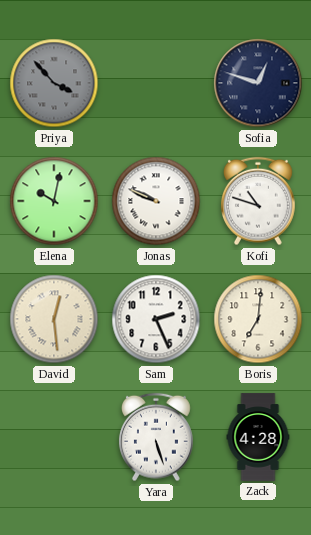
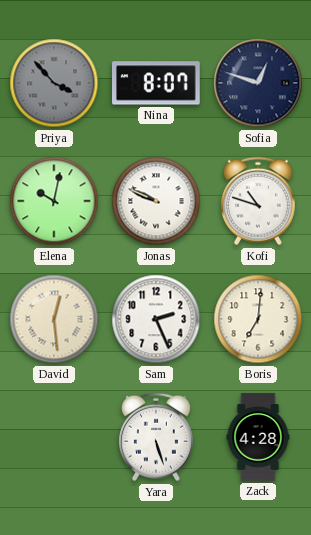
Nina: none -> 8:07
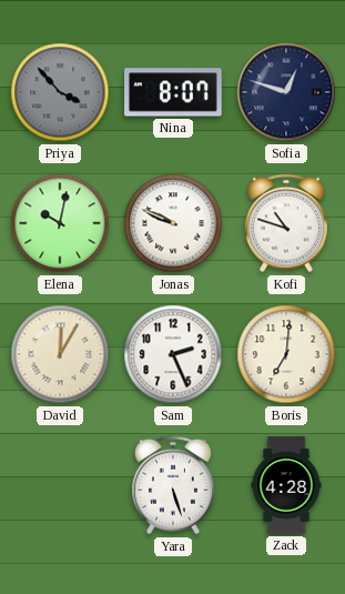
David: 12:29 -> 12:05
